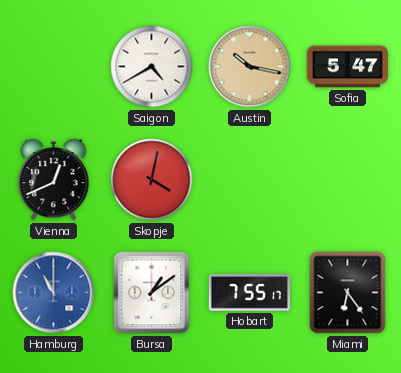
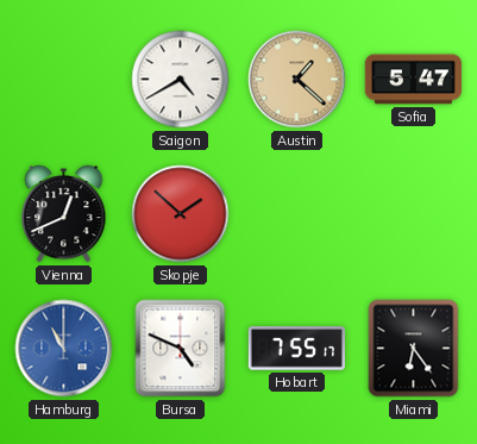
Austin: 10:17 -> 1:22
Skopje: 4:02 -> 1:52
Bursa: 1:09 -> 4:49
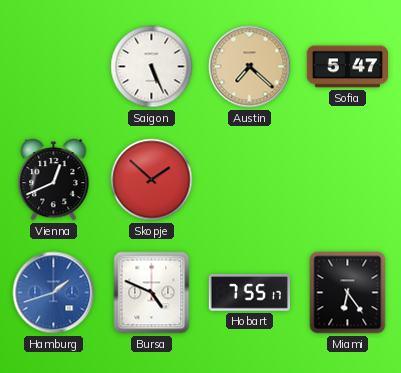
Saigon: 4:40 -> 5:26
Austin: 1:22 -> 7:22
Hamburg: 11:00 -> 1:42
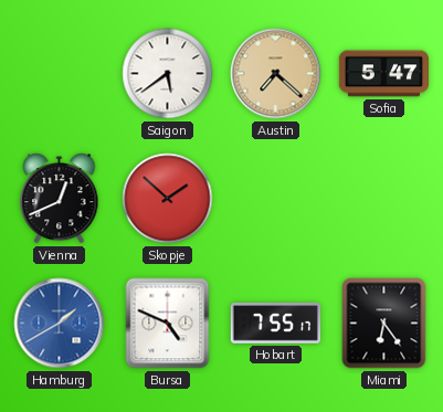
Saigon: 5:26 -> 5:39
Hamburg: 1:42 -> 1:40
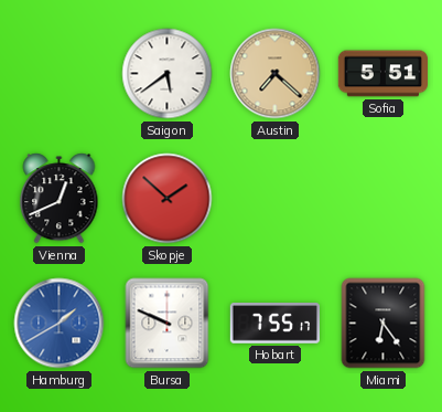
Sofia: 5:47 -> 5:51
Bursa: 4:49 -> 9:49
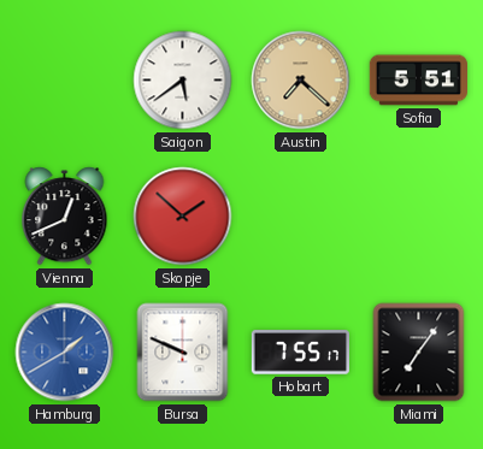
Miami: 6:24 -> 7:06
